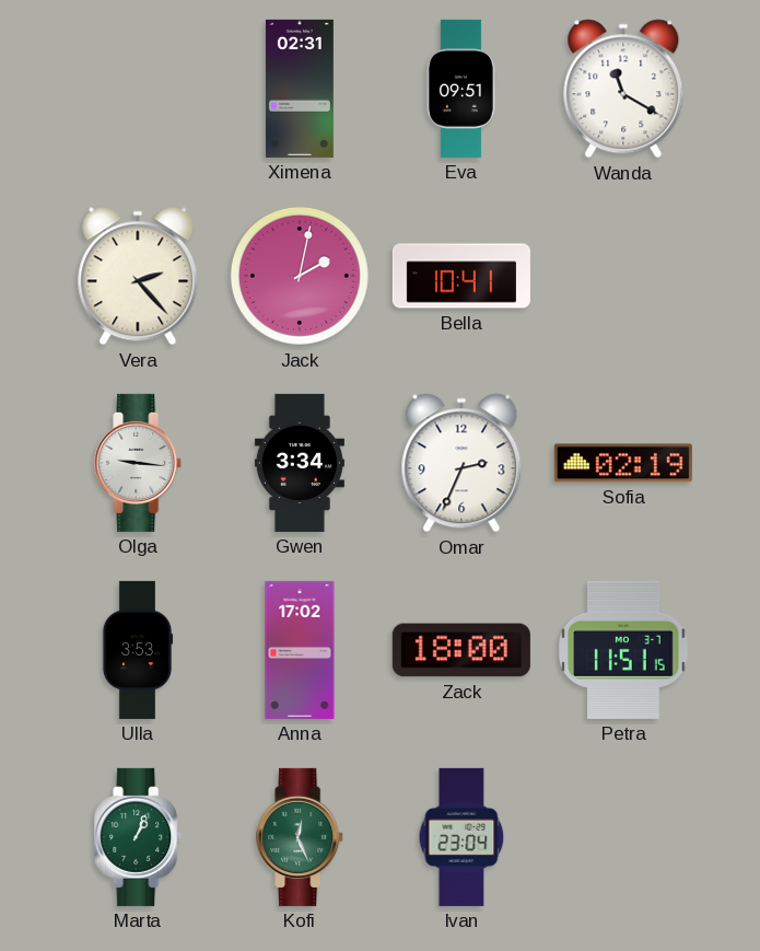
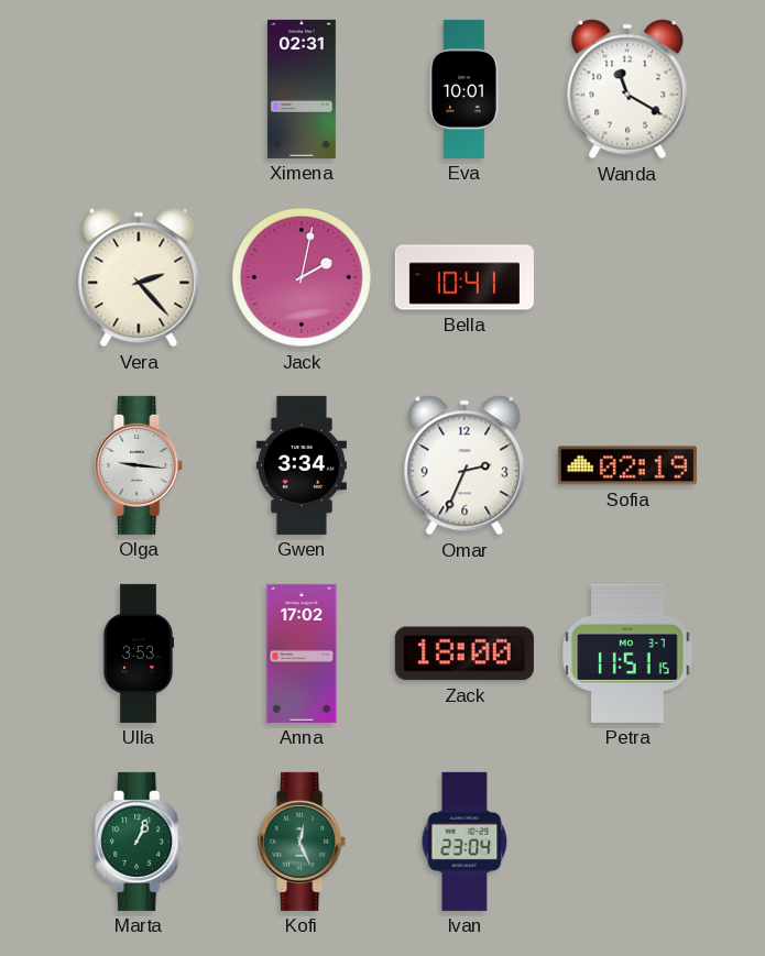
Eva: 09:51 -> 10:01
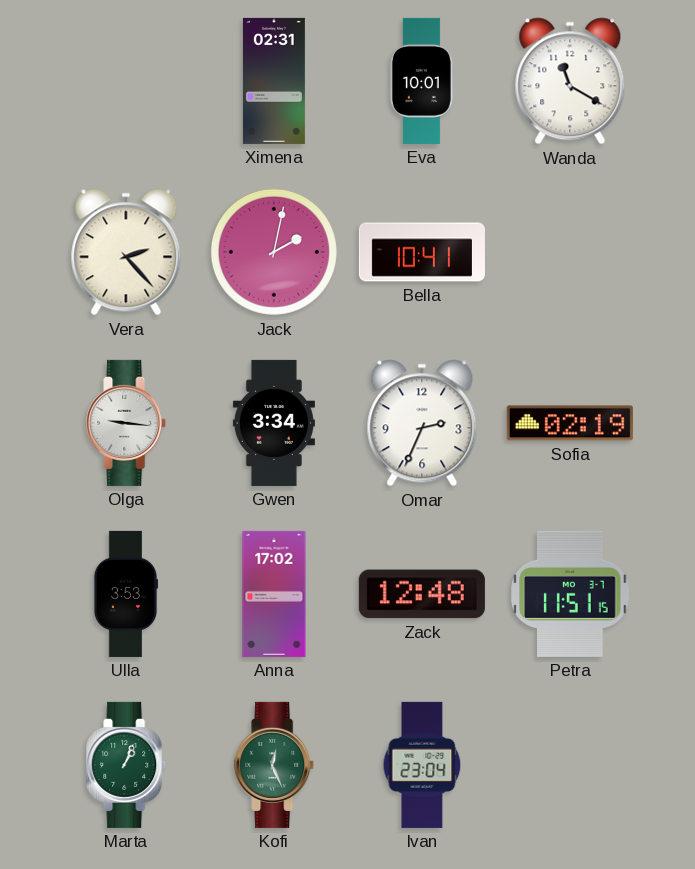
Zack: 18:00 -> 12:48
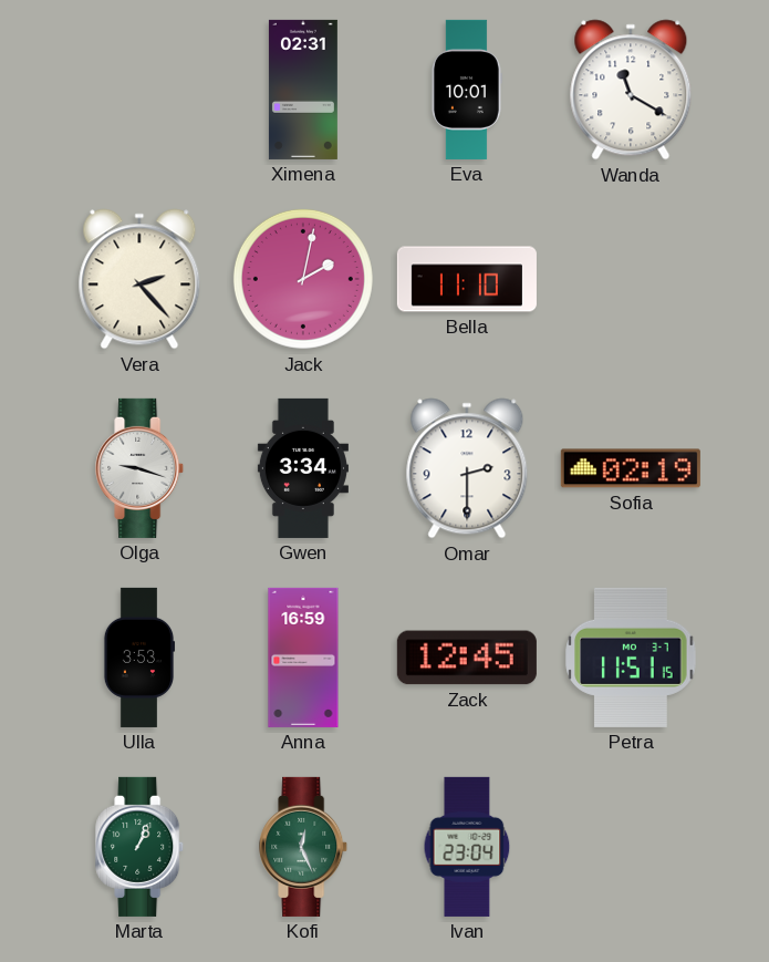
Bella: 10:41 -> 11:10
Olga: 9:16 -> 9:18
Omar: 2:34 -> 2:30
Anna: 17:02 -> 16:59
Zack: 12:48 -> 12:45
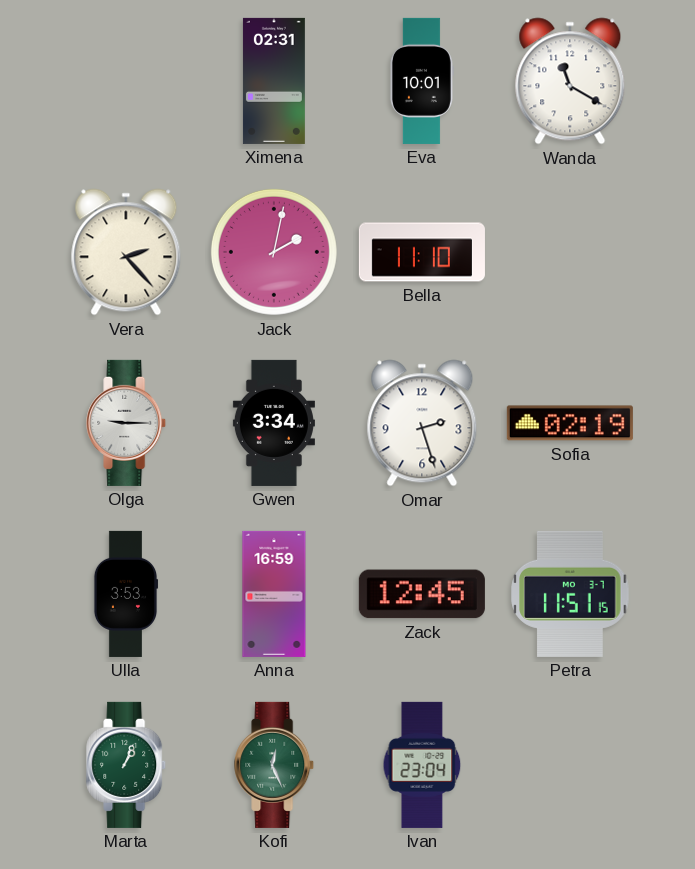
Olga: 9:18 -> 9:15
Omar: 2:30 -> 2:27
